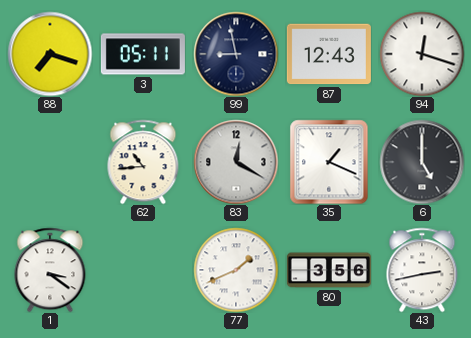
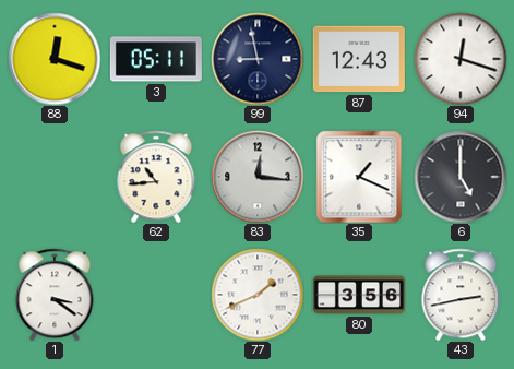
88: 7:18 -> 12:18
83: 12:20 -> 12:16
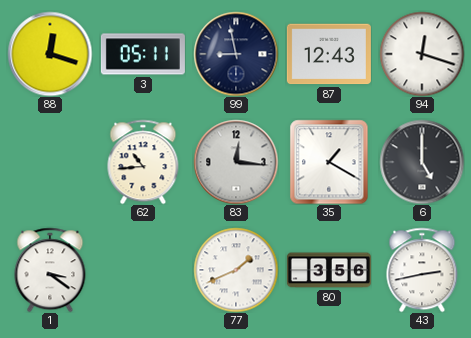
35: 1:19 -> 1:20
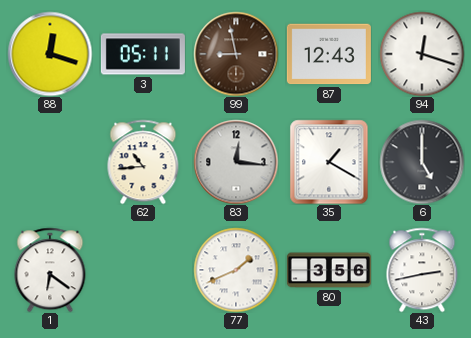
99 dial: navy -> brown
1: 3:21 -> 6:21
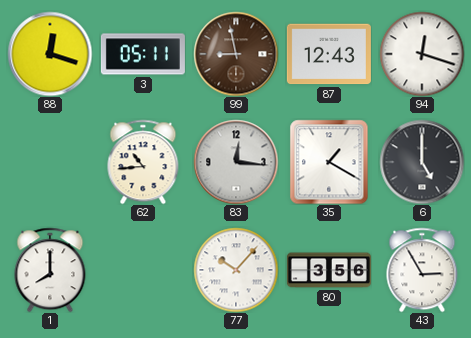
1: 6:21 -> 8:00
77: 1:41 -> 10:07
43: 2:43 -> 2:55
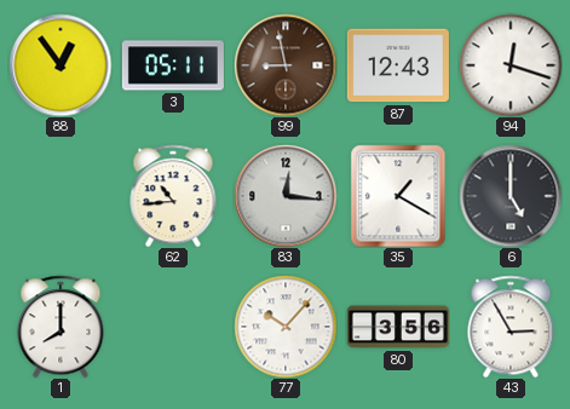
88: 12:18 -> 12:54
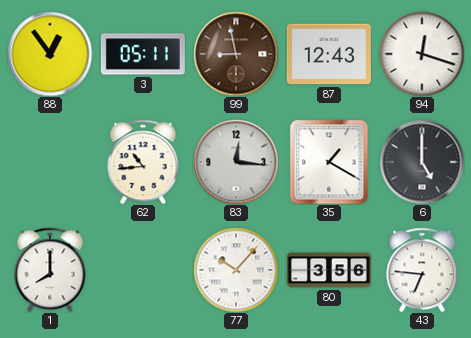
43: 2:55 -> 6:46
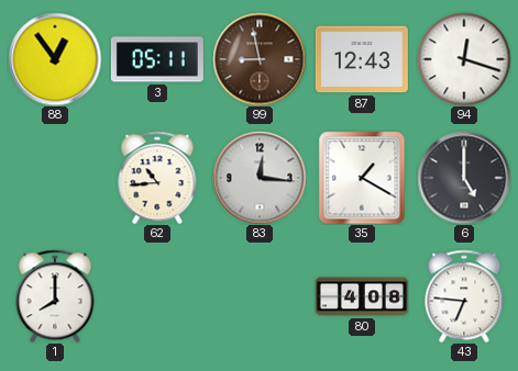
77: 10:07 -> none
80: 3:56 -> 4:08
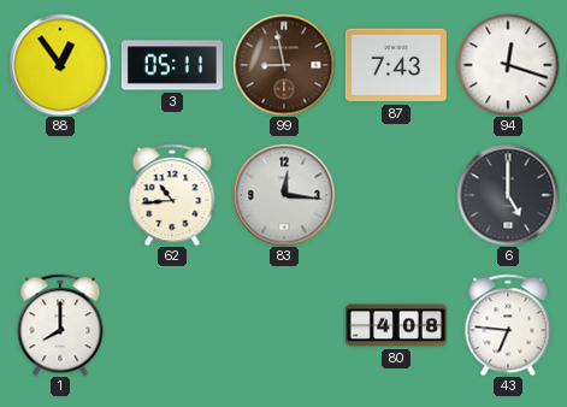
87: 12:43 -> 7:43
35: 1:20 -> none
